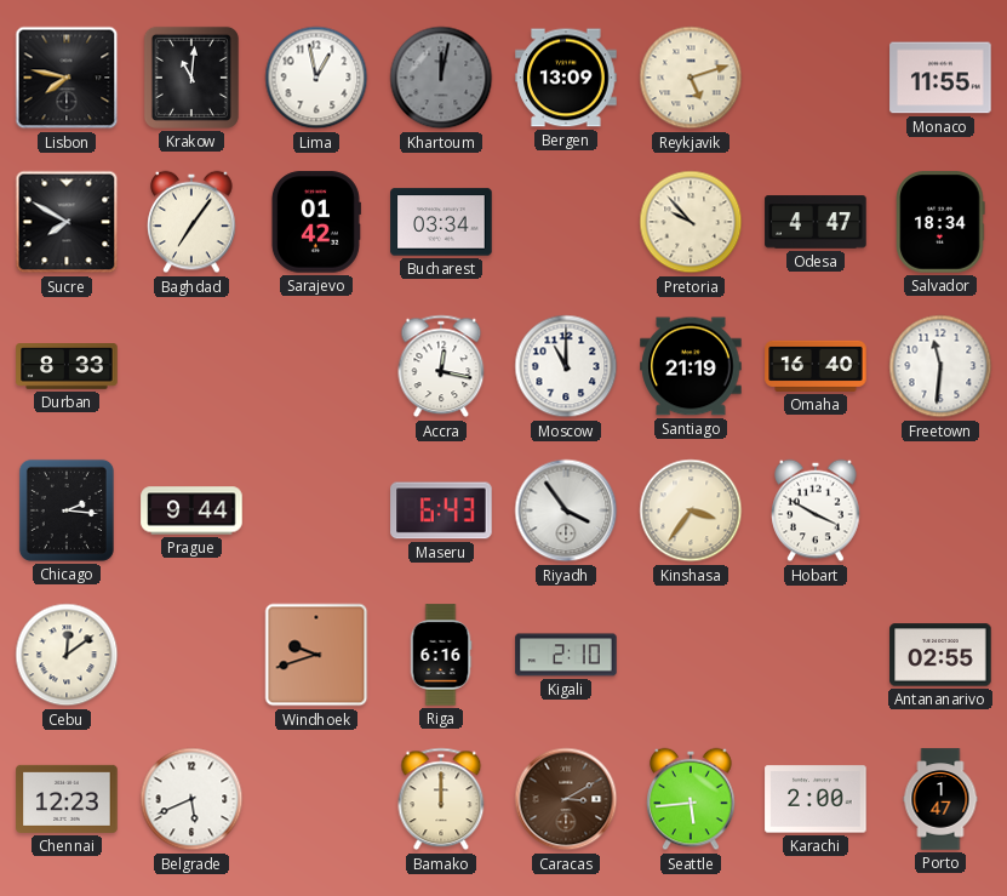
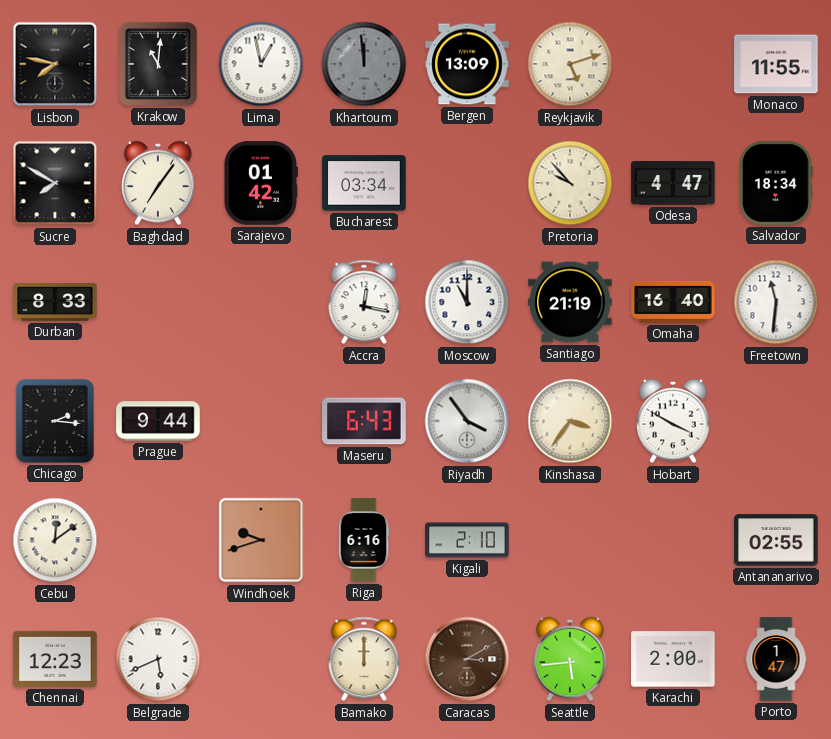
Khartoum: 12:02 -> 11:59
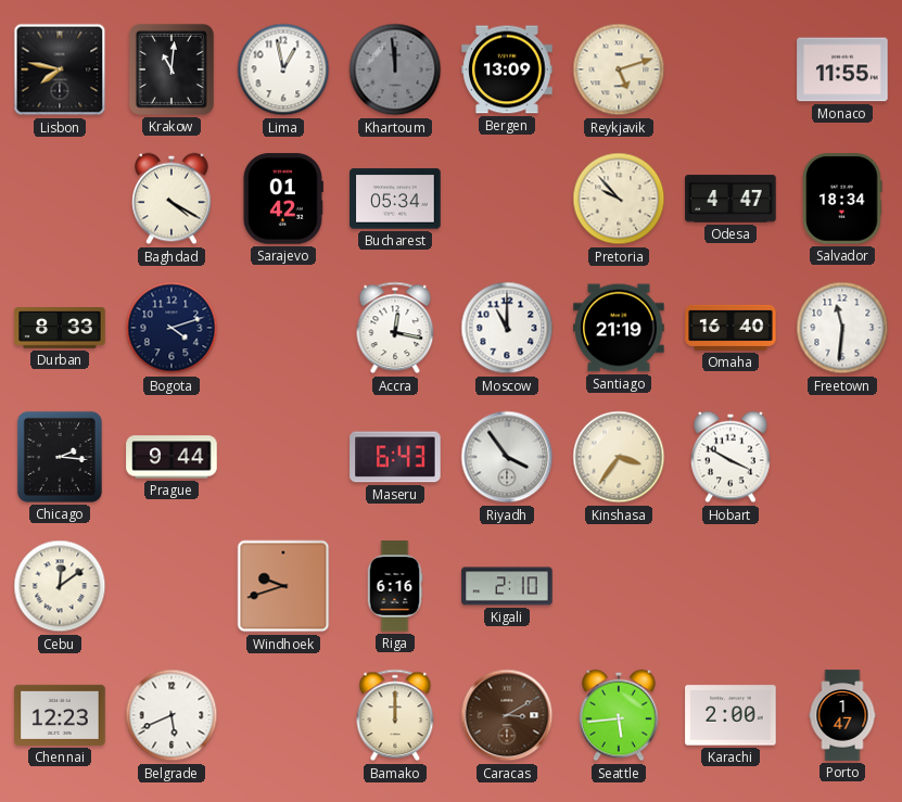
Sucre: 7:50 -> none
Baghdad: 7:06 -> 4:20
Bucharest: 03:34 -> 05:34
Bogota: none -> 4:12
Antananarivo: 02:55 -> none
